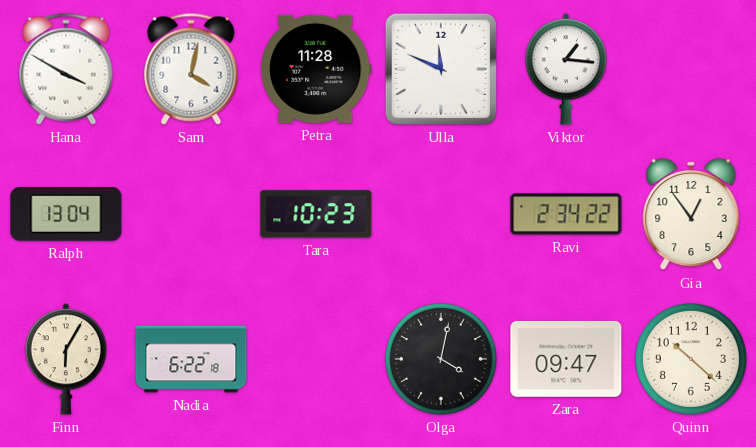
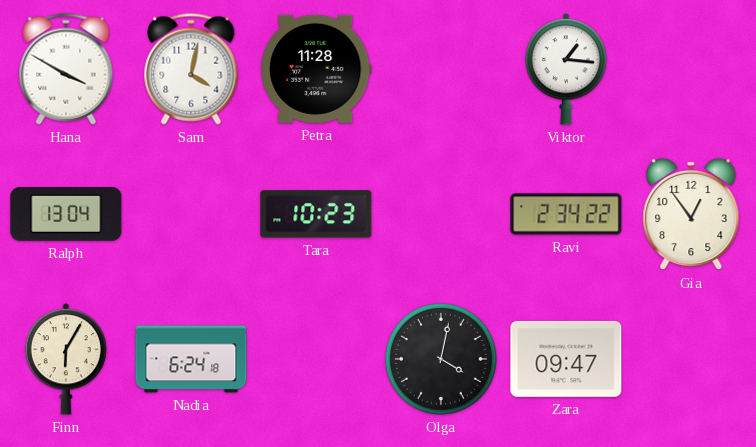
Ulla: 11:49 -> none
Nadia: 6:22 -> 6:24
Quinn: 10:22 -> none
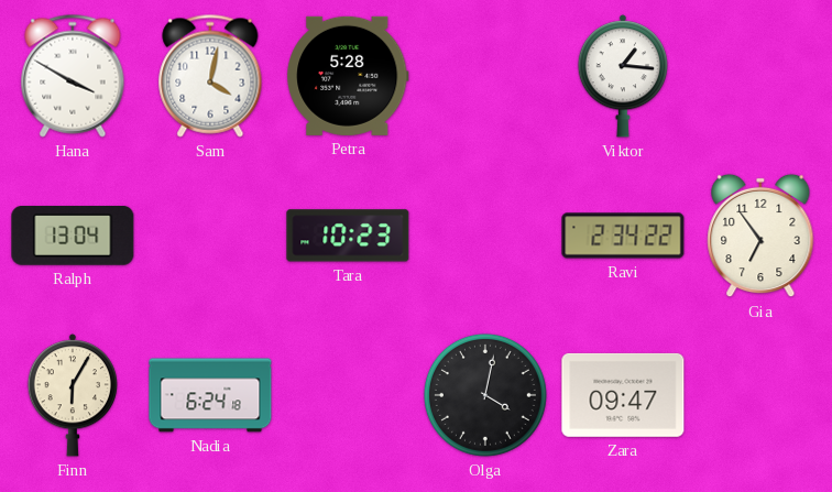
Petra: 11:28 -> 5:28
Gia: 12:54 -> 6:54
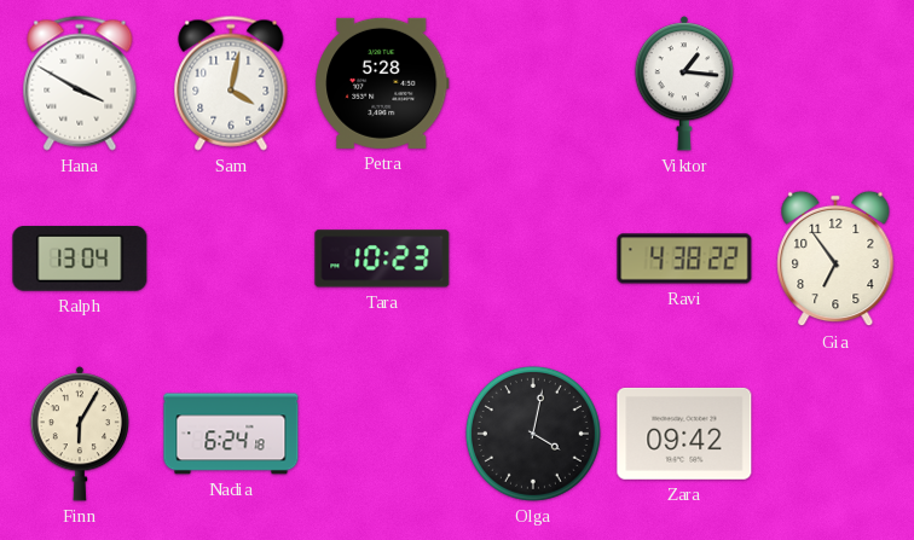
Ravi: 2:34 -> 4:38
Zara: 09:47 -> 09:42
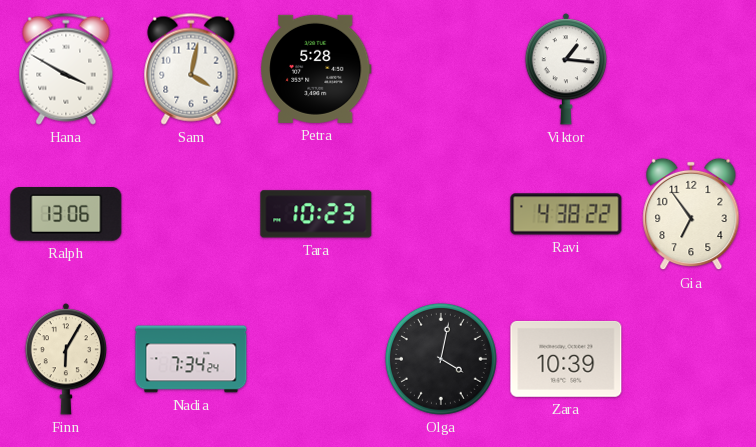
Ralph: 13:04 -> 13:06
Nadia: 6:24 -> 7:34
Zara: 09:42 -> 10:39
